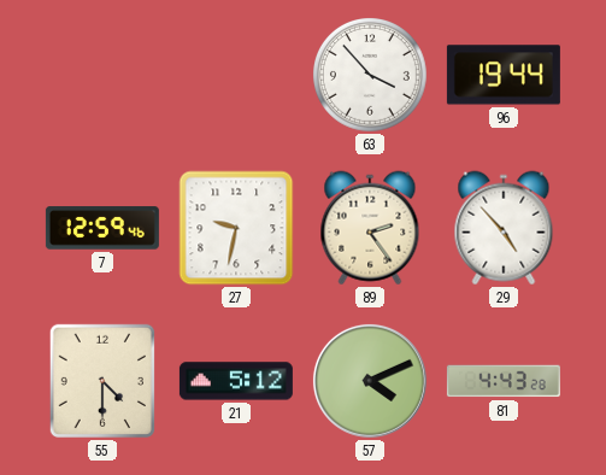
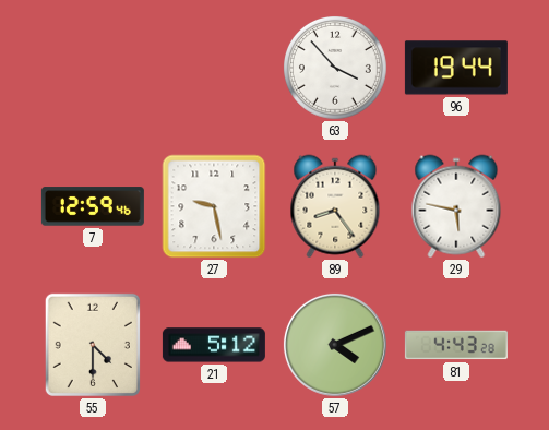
27: 9:32 -> 9:28
89: 2:24 -> 8:24
29: 4:53 -> 5:47
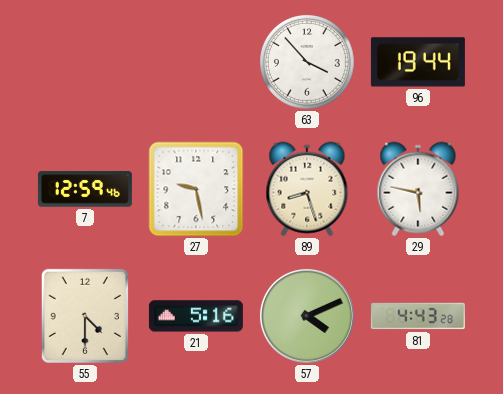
89: 8:24 -> 8:27
21: 5:12 -> 5:16
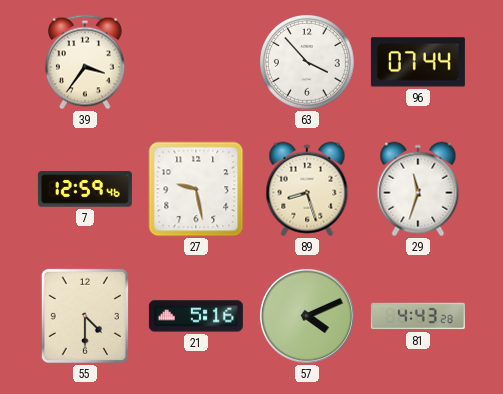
39: none -> 3:36
96: 19:44 -> 07:44
29: 5:47 -> 11:33
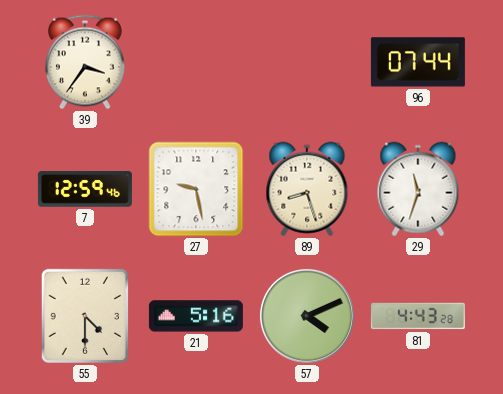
63: 3:53 -> none
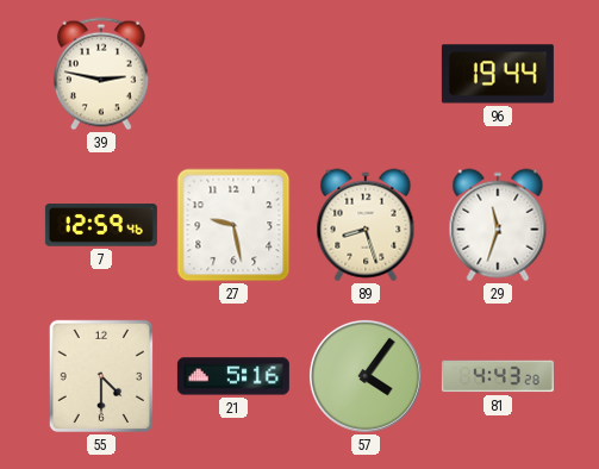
39: 3:36 -> 2:47
96: 07:44 -> 19:44
57: 4:11 -> 4:06
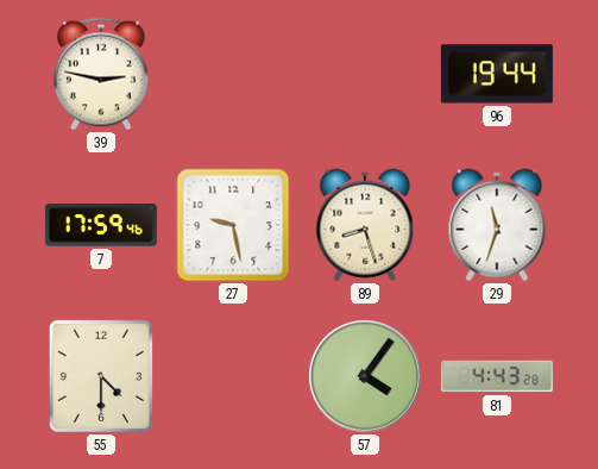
7: 12:59 -> 17:59
21: 5:16 -> none
